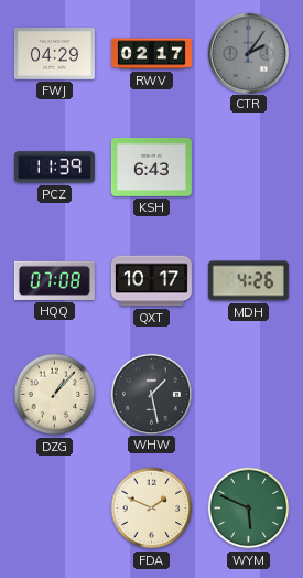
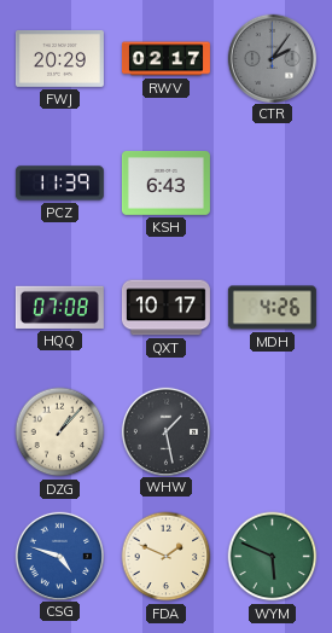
FWJ: 04:29 -> 20:29
CSG: none -> 4:48
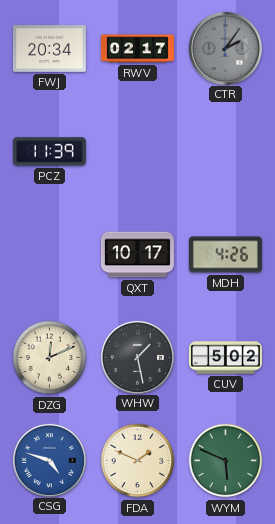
FWJ: 20:29 -> 20:34
KSH: 6:43 -> none
HQQ: 07:08 -> none
DZG: 1:07 -> 12:11
CUV: none -> 5:02
